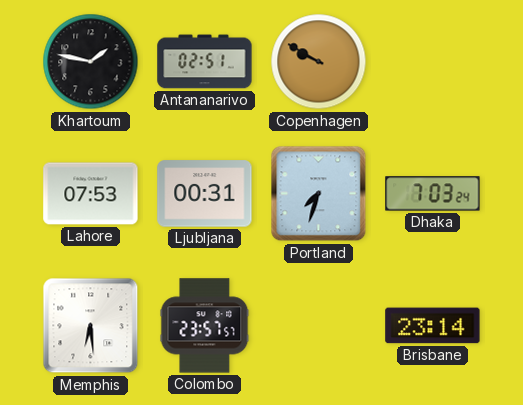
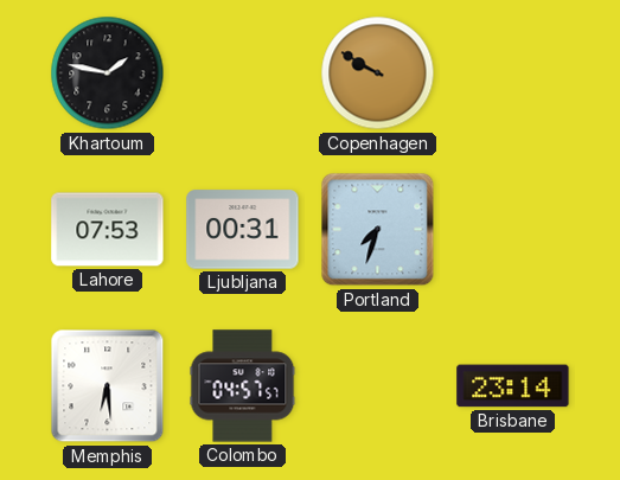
Antananarivo: 02:51 -> none
Dhaka: 7:03 -> none
Colombo: 23:57 -> 04:57
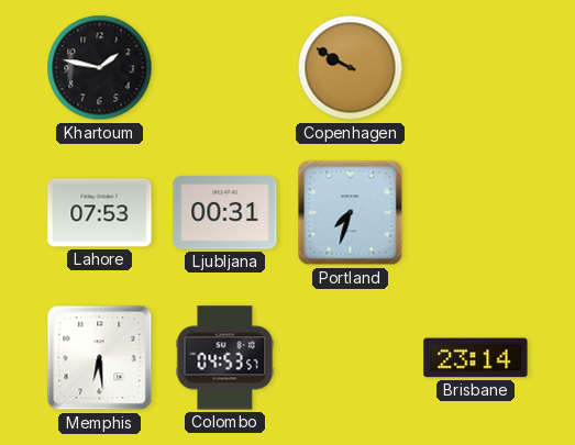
Colombo: 04:57 -> 04:53
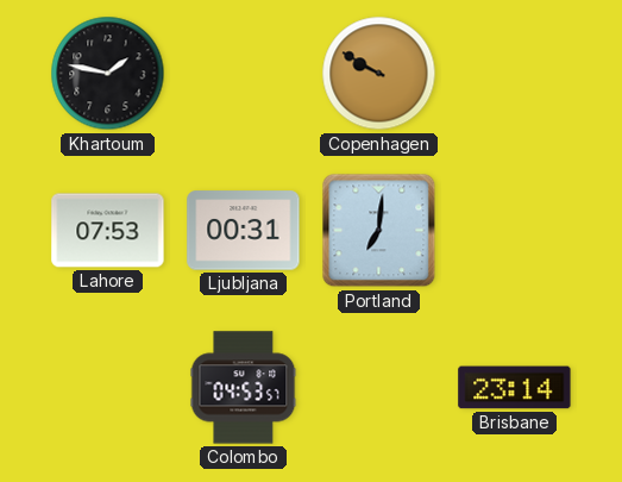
Portland: 7:33 -> 7:01
Memphis: 6:29 -> none
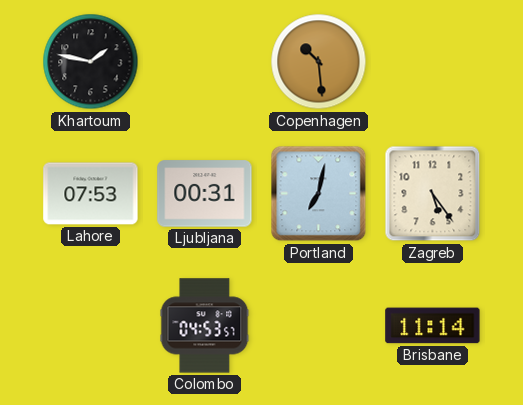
Copenhagen: 9:50 -> 10:29
Portland: 7:01 -> 7:02
Zagreb: none -> 5:24
Brisbane: 23:14 -> 11:14
